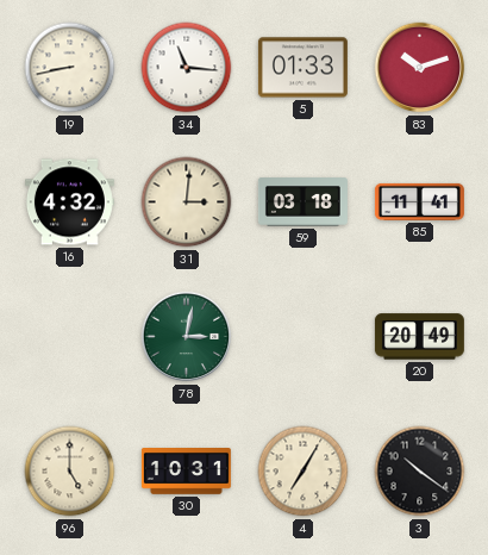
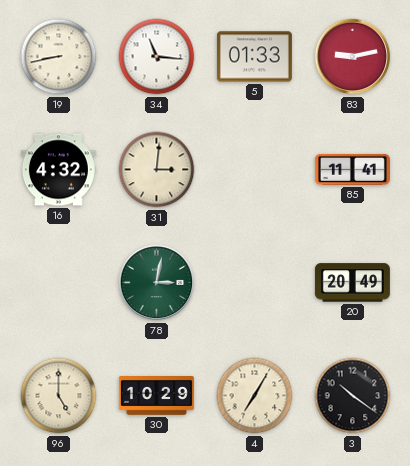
83: 10:12 -> 9:13
59: 03:18 -> none
30: 10:31 -> 10:29
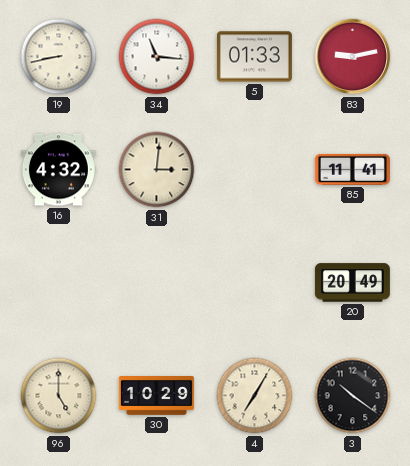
78: 3:02 -> none
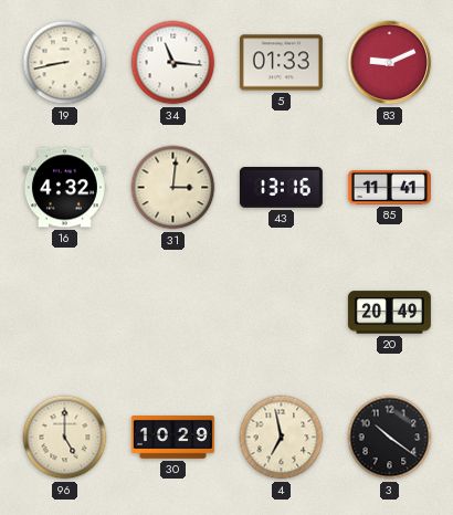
83: 9:13 -> 9:11
43: none -> 13:16
4: 7:05 -> 6:58
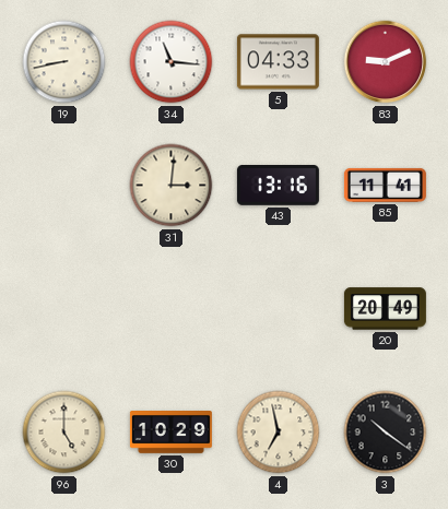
5: 01:33 -> 04:33
16: 4:32 -> none
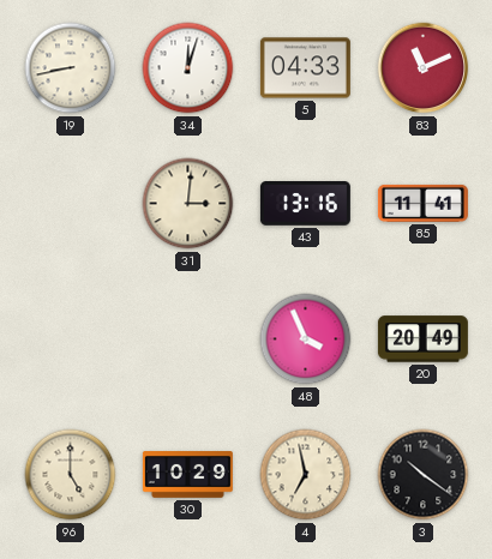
34: 11:16 -> 12:03
83: 9:11 -> 11:11
48: none -> 3:56
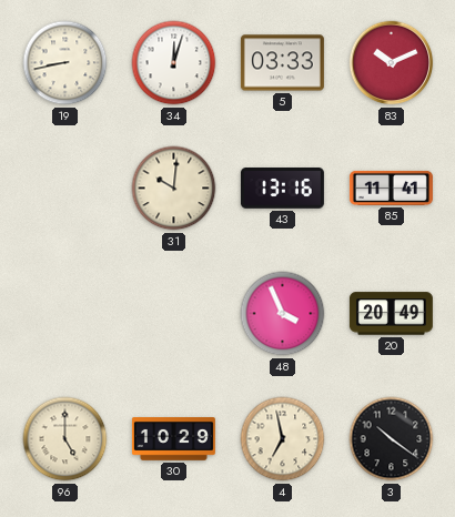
5: 04:33 -> 03:33
83: 11:11 -> 10:11
31: 3:01 -> 10:01
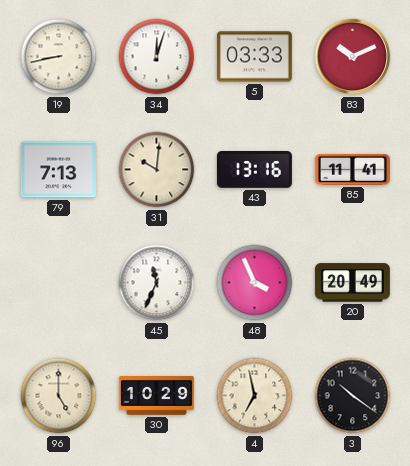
79: none -> 7:13
45: none -> 11:34
